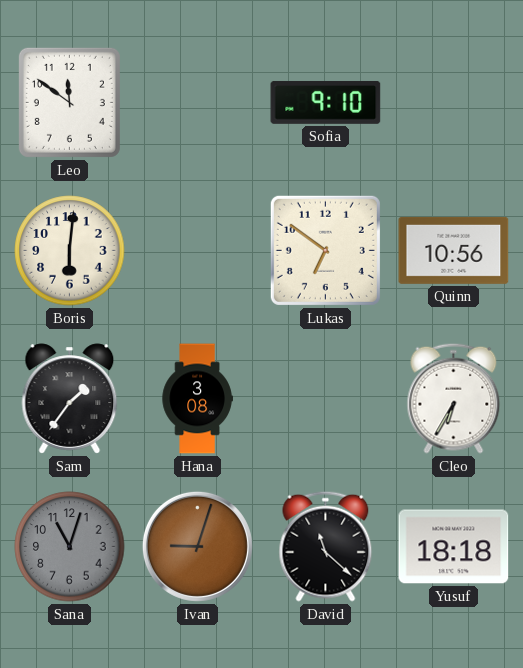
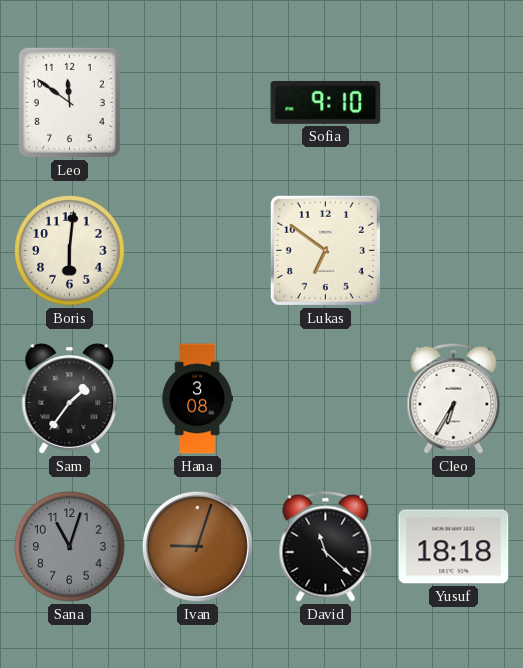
Quinn: 10:56 -> none
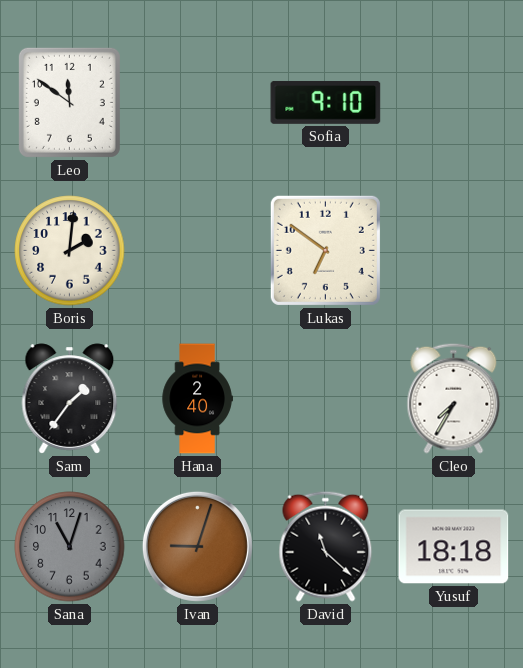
Boris: 6:01 -> 2:01
Hana: 3:08 -> 2:40
Cleo: 6:35 -> 7:35
